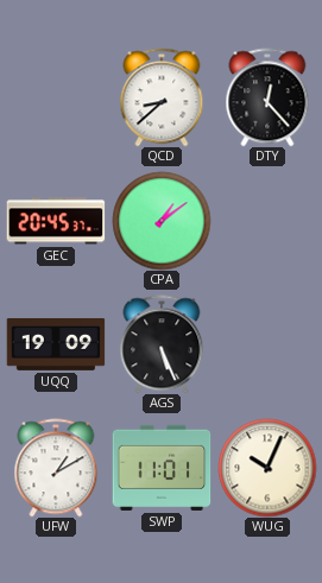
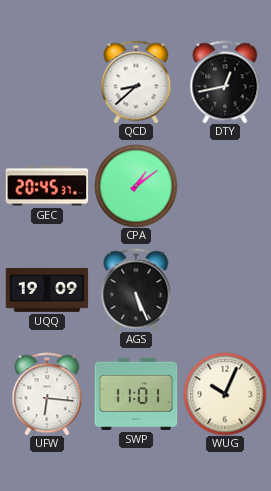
DTY: 12:23 -> 12:43
UFW: 1:10 -> 6:16
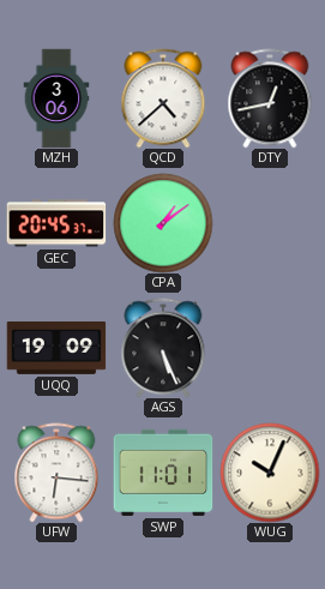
MZH: none -> 3:06
QCD: 8:38 -> 4:38
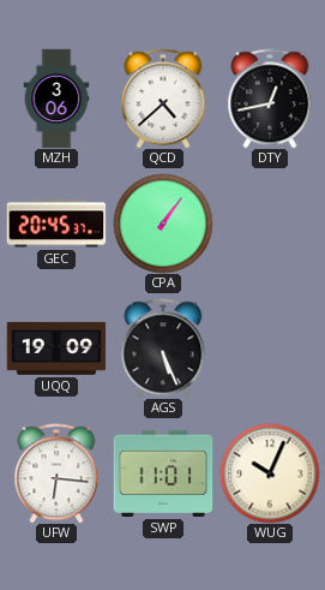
CPA: 1:09 -> 1:06
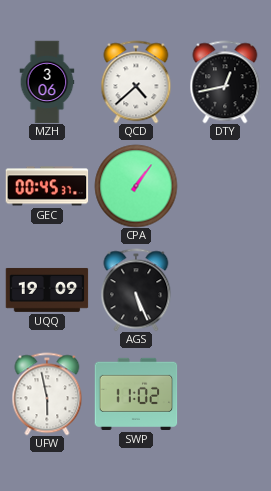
GEC: 20:45 -> 00:45
UFW: 6:16 -> 5:58
SWP: 11:01 -> 11:02
WUG: 10:04 -> none
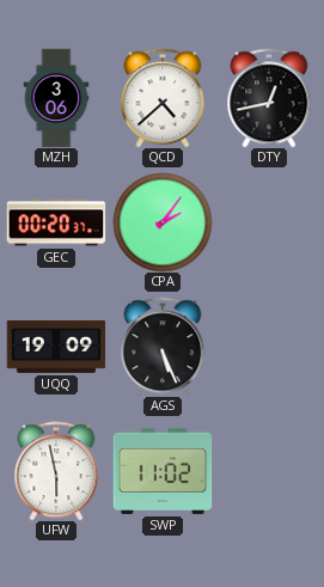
GEC: 00:45 -> 00:20
CPA: 1:06 -> 2:06
